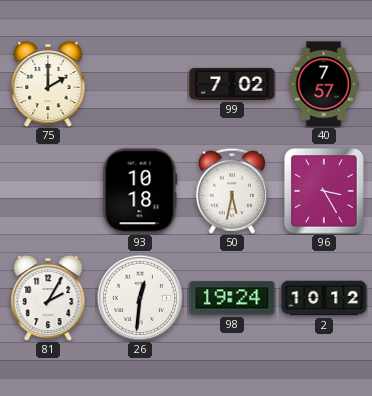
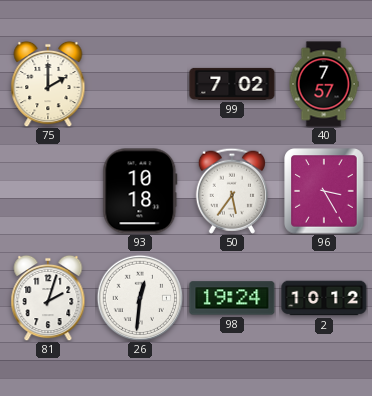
50: 5:32 -> 5:36
81: 2:05 -> 2:03
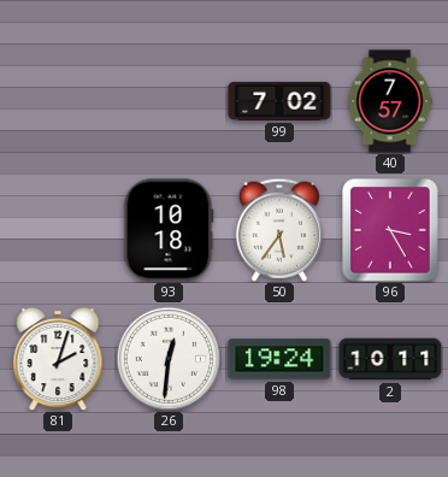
75: 2:00 -> none
2: 10:12 -> 10:11
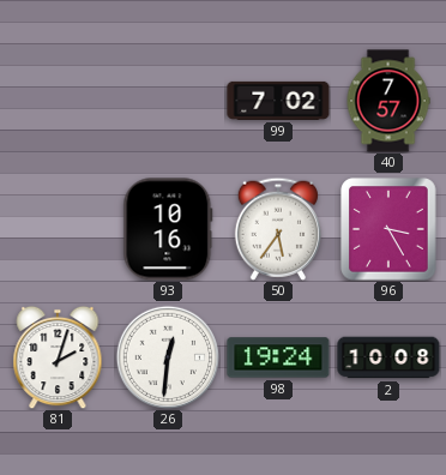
93: 10:18 -> 10:16
2: 10:11 -> 10:08
